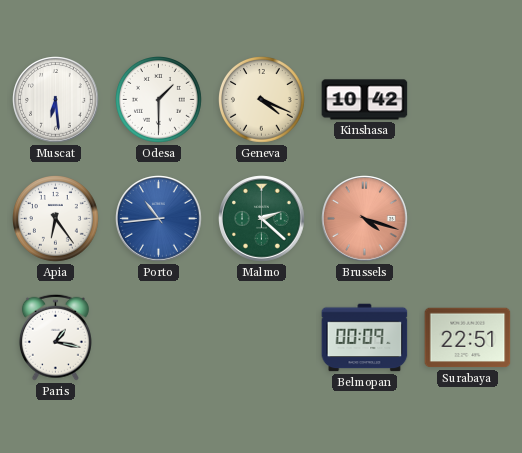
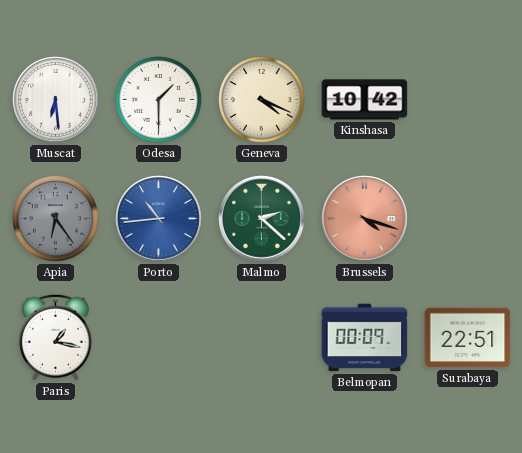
Apia dial: white -> grey
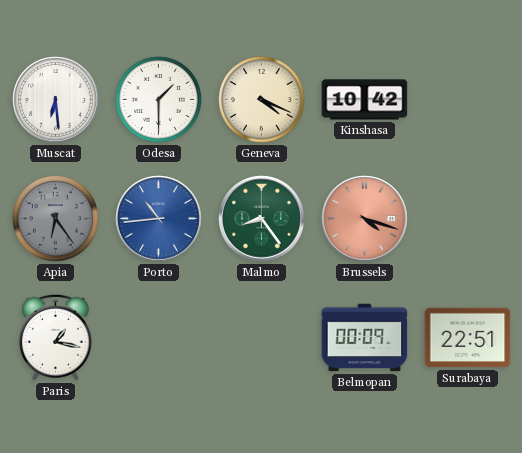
Malmo: 2:22 -> 8:24
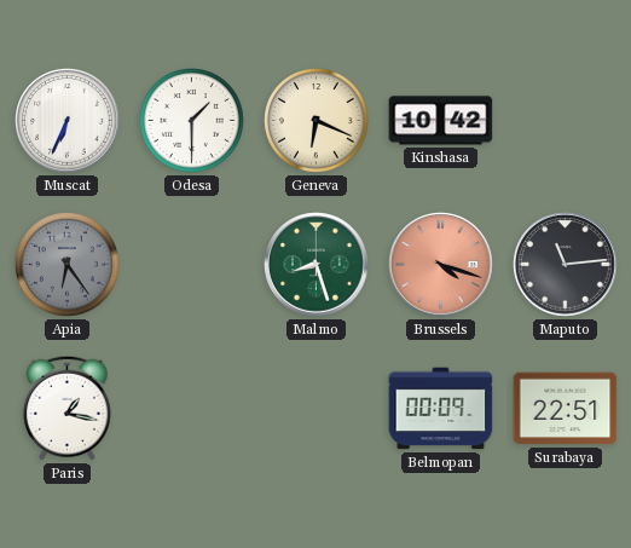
Muscat: 6:29 -> 6:34
Geneva: 4:19 -> 6:19
Porto: 10:44 -> none
Malmo: 8:24 -> 8:27
Maputo: none -> 11:14
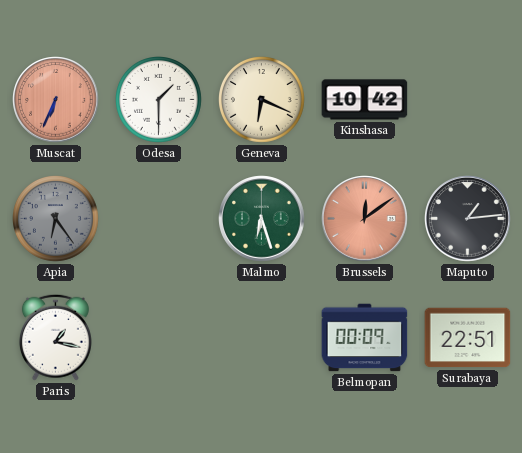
Muscat dial: white -> salmon
Malmo: 8:27 -> 6:27
Brussels: 4:18 -> 12:09
Maputo: 11:14 -> 1:14
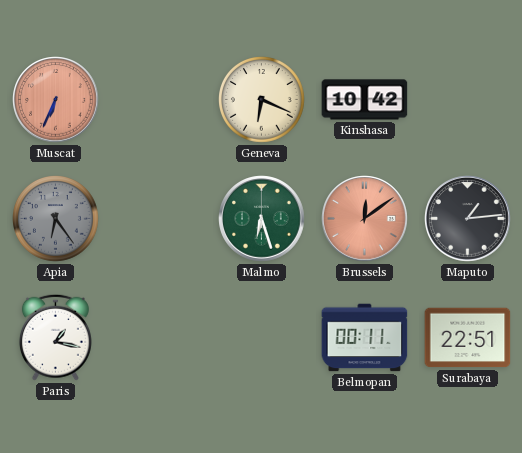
Odesa: 1:30 -> none
Belmopan: 00:09 -> 00:11
